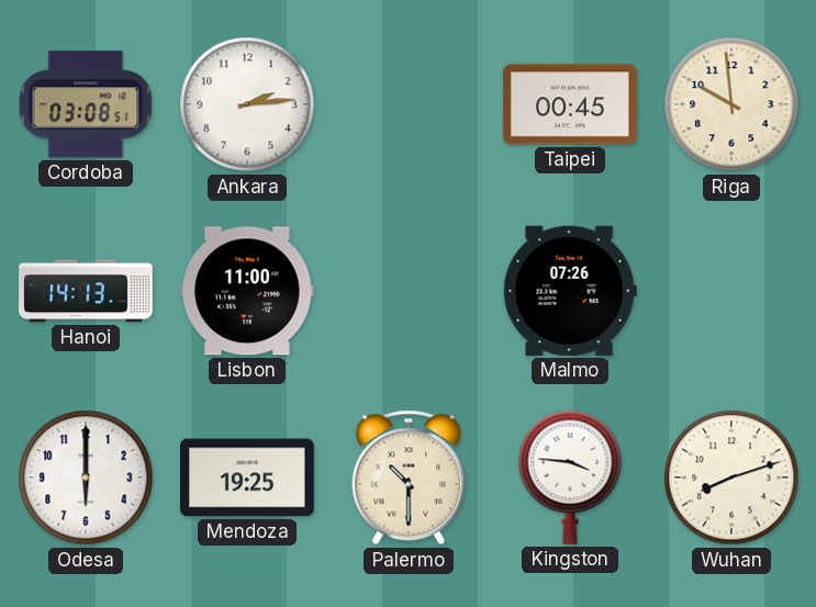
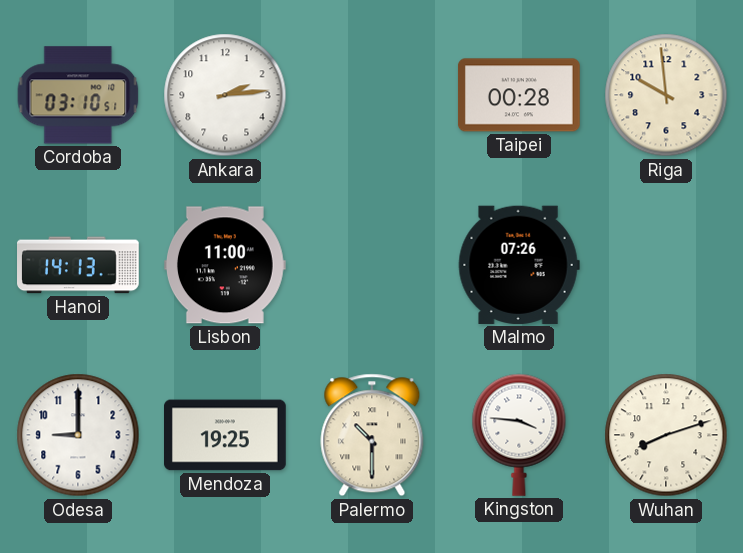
Cordoba: 03:08 -> 03:10
Taipei: 00:45 -> 00:28
Odesa: 6:00 -> 9:00
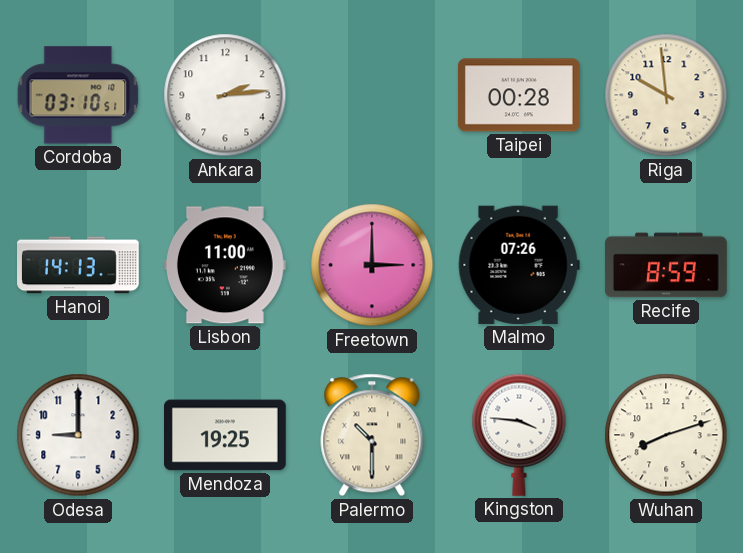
Freetown: none -> 3:00
Recife: none -> 8:59
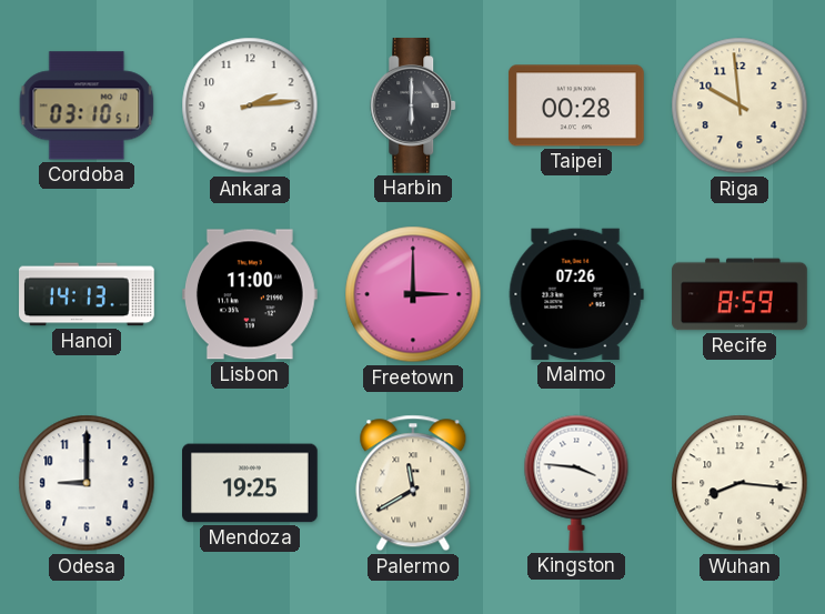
Harbin: none -> 6:00
Palermo: 10:30 -> 11:40
Wuhan: 8:12 -> 8:16
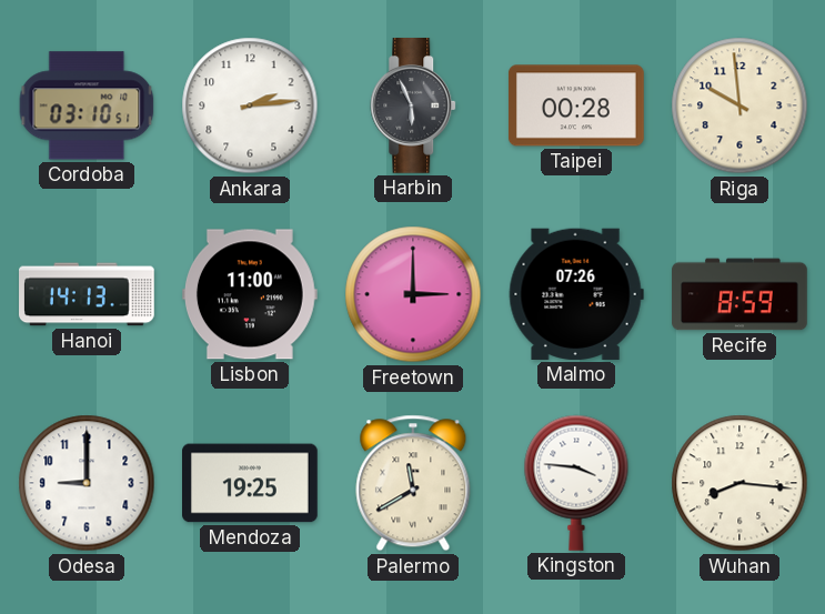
Harbin: 6:00 -> 5:56
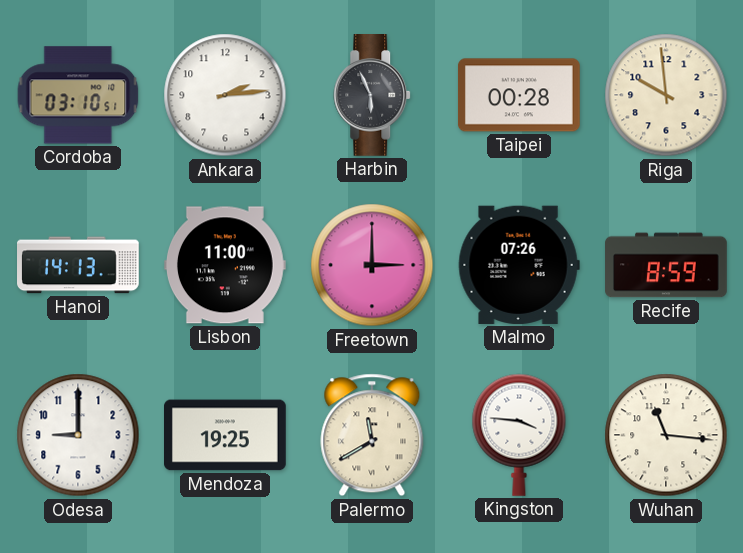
Wuhan: 8:16 -> 11:16
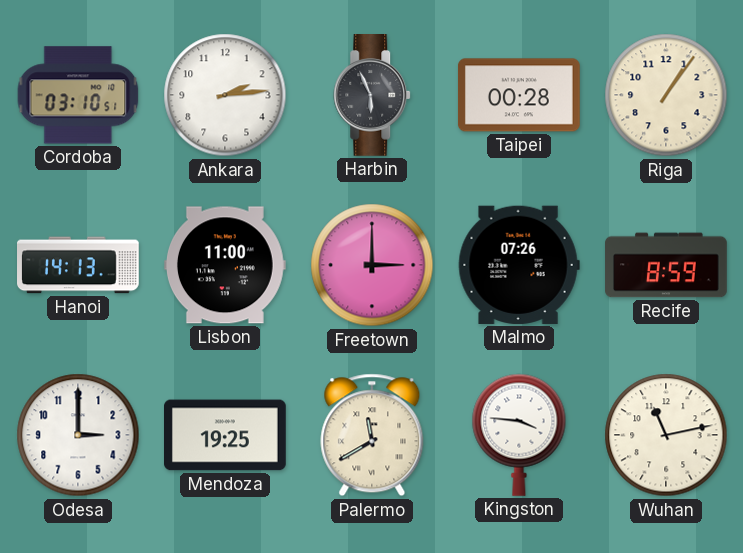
Riga: 9:59 -> 1:06
Odesa: 9:00 -> 3:00
Wuhan: 11:16 -> 11:13
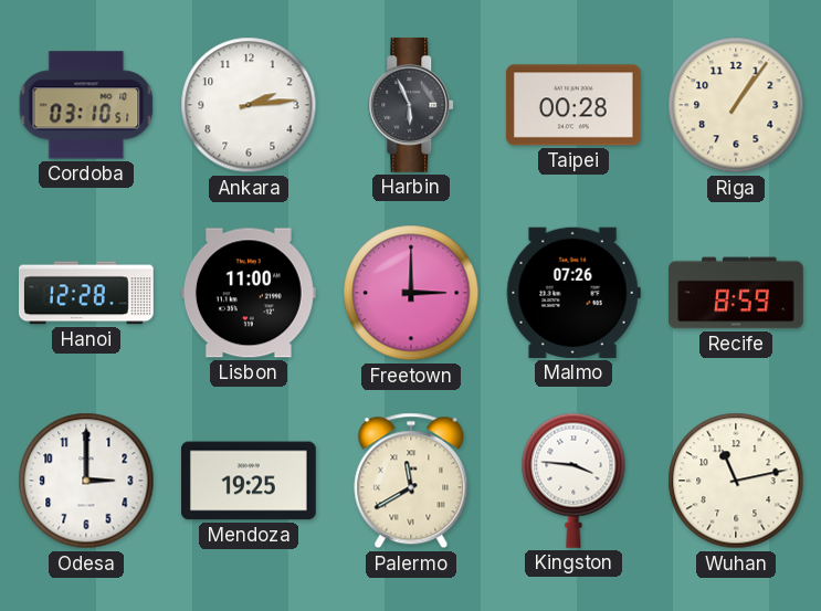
Hanoi: 14:13 -> 12:28
